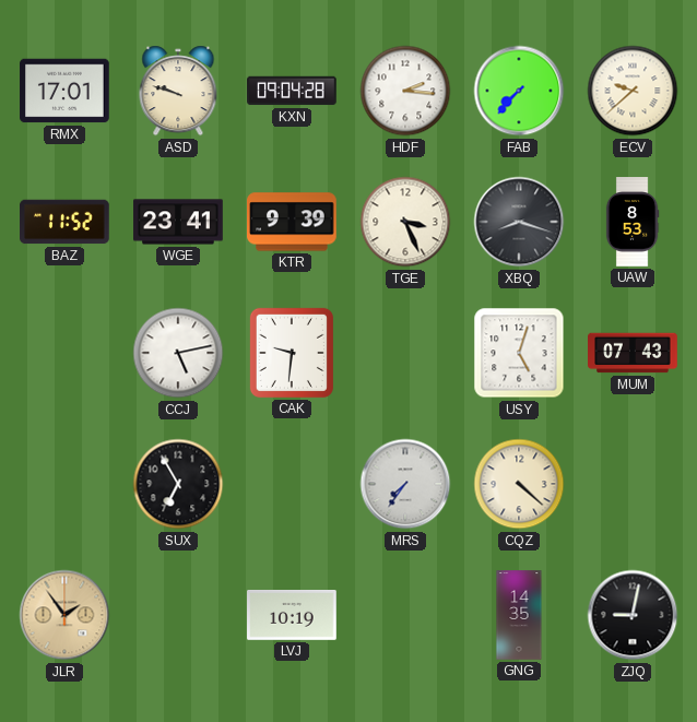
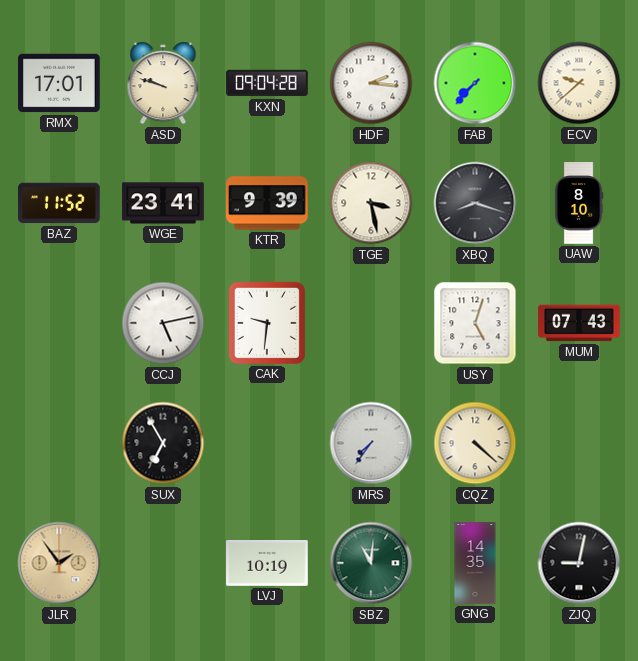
TGE: 3:26 -> 3:28
UAW: 8:53 -> 8:10
SBZ: none -> 11:01
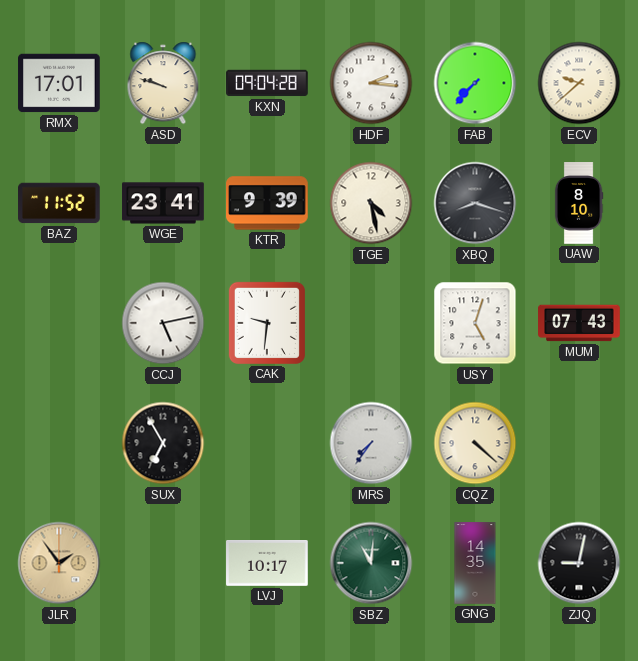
TGE: 3:28 -> 4:28
LVJ: 10:19 -> 10:17
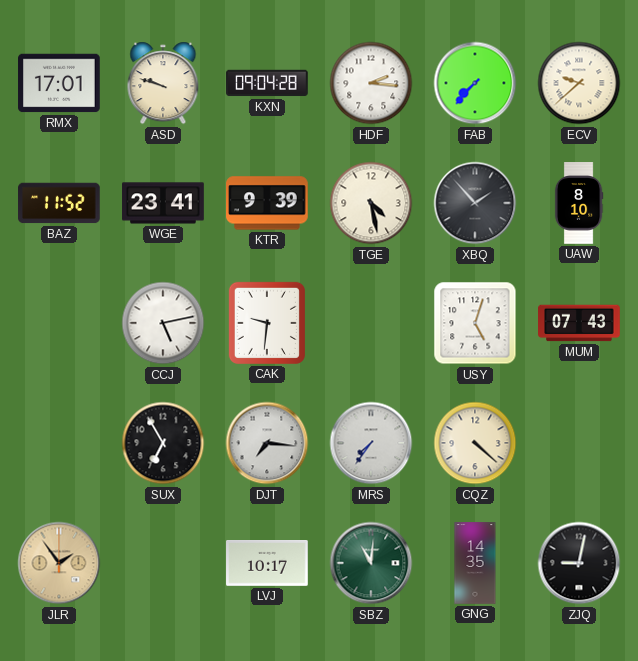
XBQ: 8:18 -> 1:53
DJT: none -> 7:16
